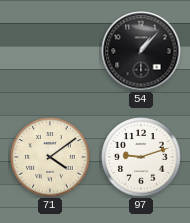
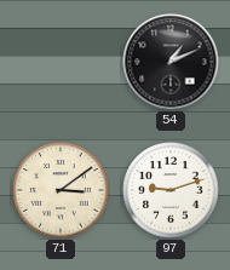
54: 1:07 -> 1:11
71: 4:09 -> 3:09
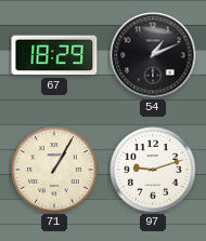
67: none -> 18:29
71: 3:09 -> 1:05
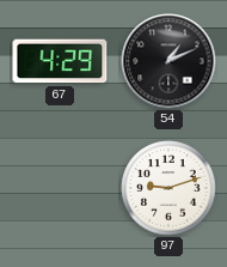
67: 18:29 -> 4:29
71: 1:05 -> none
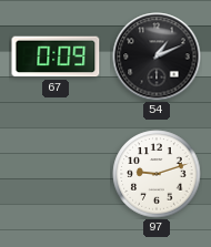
67: 4:29 -> 0:09
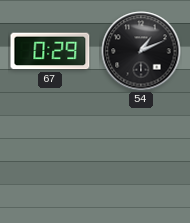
67: 0:09 -> 0:29
97: 9:12 -> none
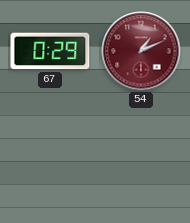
54 dial: black -> burgundy
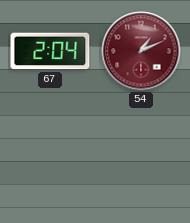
67: 0:29 -> 2:04
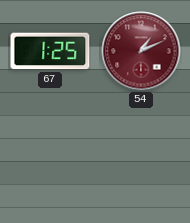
67: 2:04 -> 1:25
